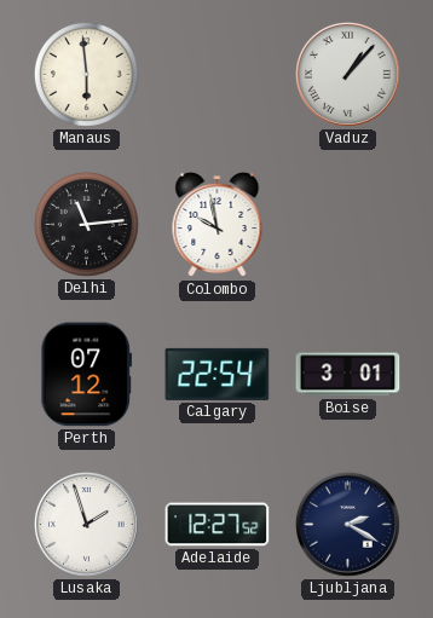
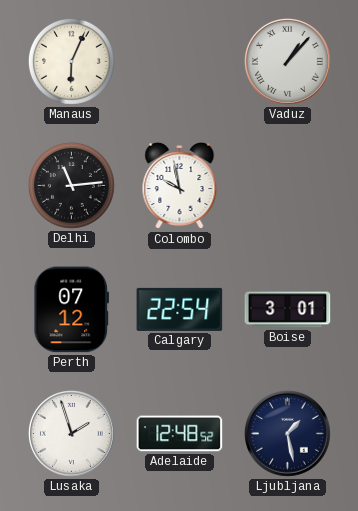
Manaus: 5:59 -> 6:04
Adelaide: 12:27 -> 12:48
Ljubljana: 2:20 -> 1:28
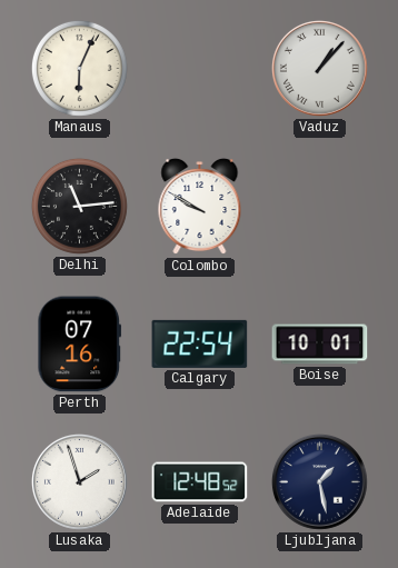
Colombo: 9:58 -> 9:50
Perth: 07:12 -> 07:16
Boise: 3:01 -> 10:01
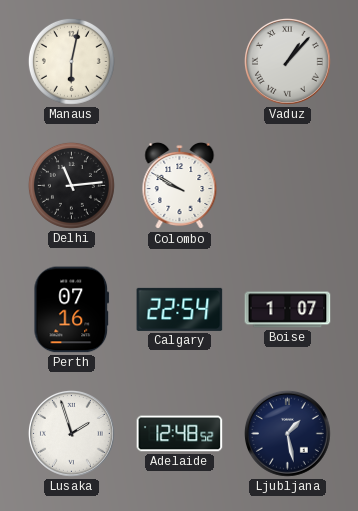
Manaus: 6:04 -> 6:02
Boise: 10:01 -> 1:07
